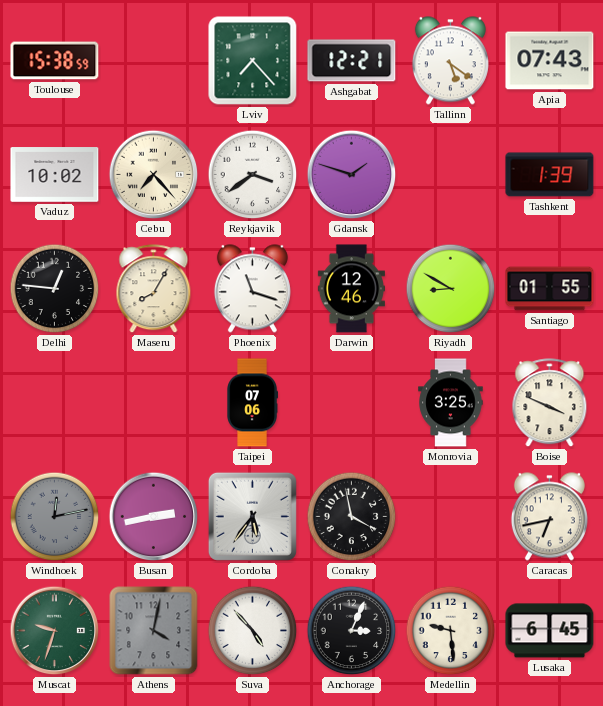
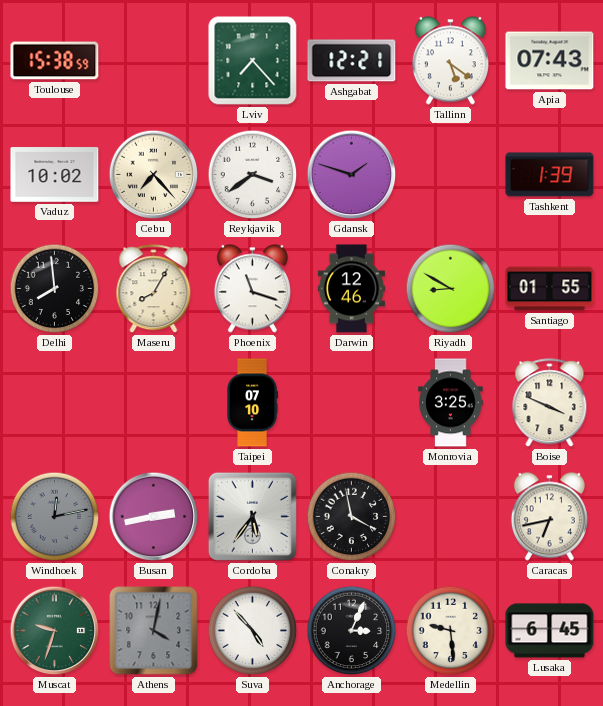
Delhi: 12:46 -> 7:59
Taipei: 07:06 -> 07:10
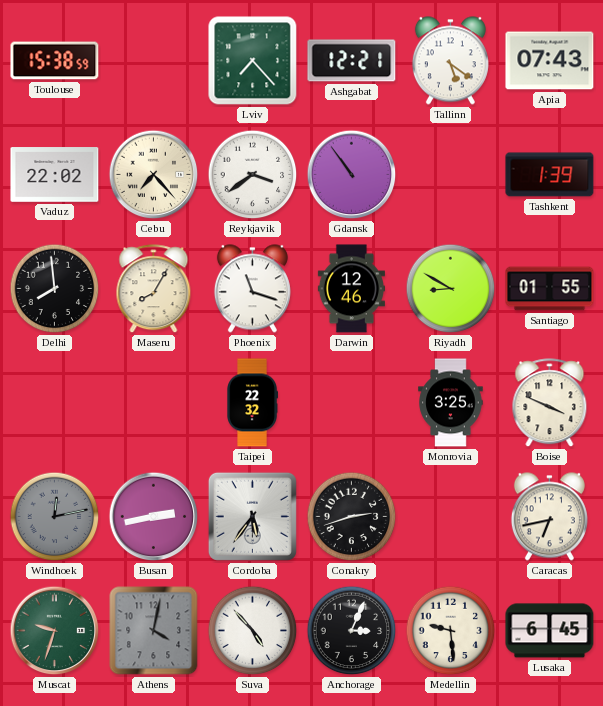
Vaduz: 10:02 -> 22:02
Gdansk: 1:48 -> 10:54
Taipei: 07:10 -> 22:32
Conakry: 3:58 -> 2:42
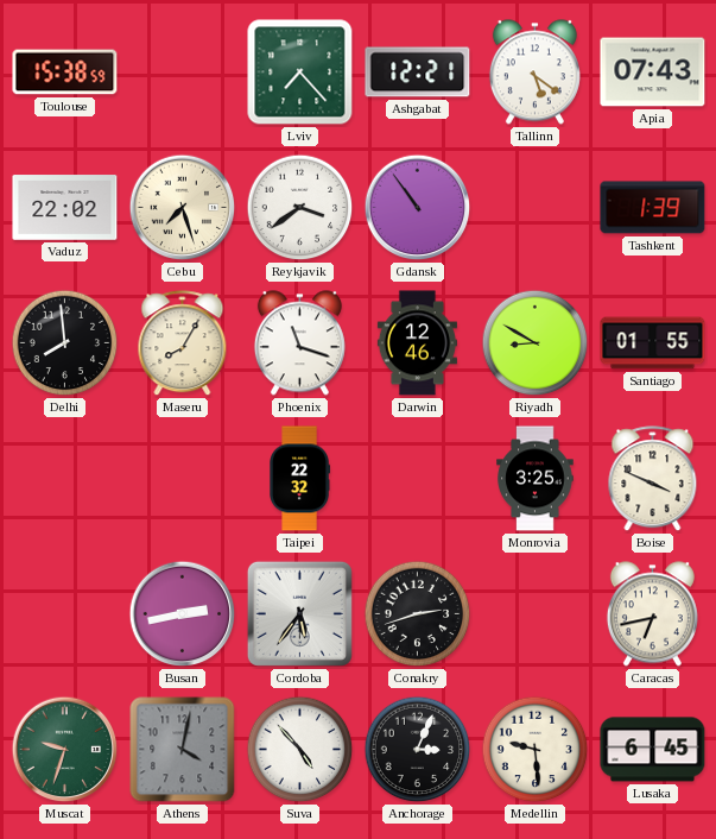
Cebu: 7:23 -> 7:27
Windhoek: 12:13 -> none
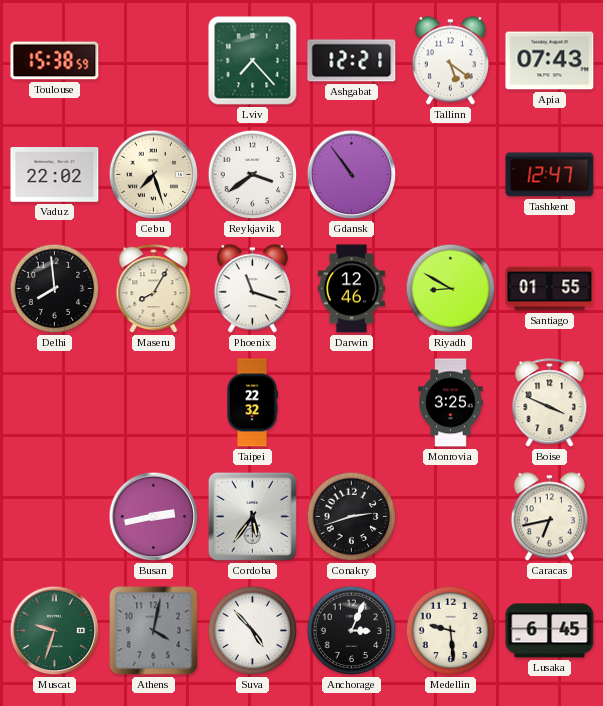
Tashkent: 1:39 -> 12:47
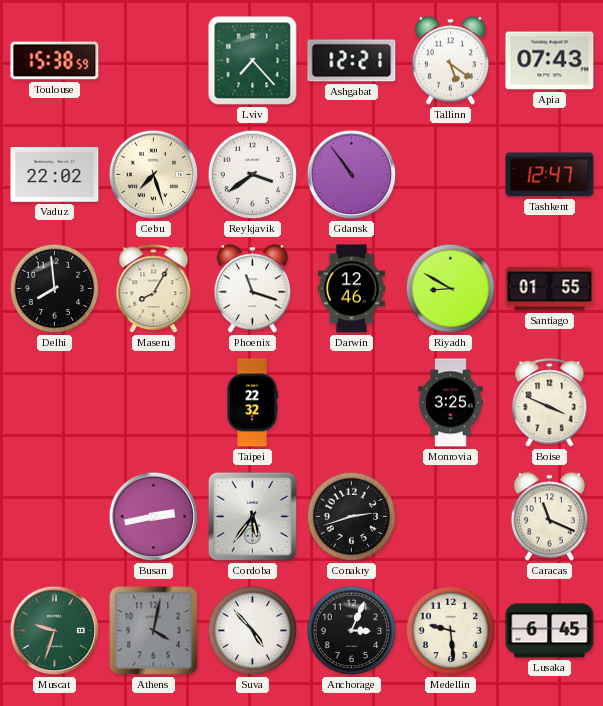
Caracas: 6:43 -> 11:19
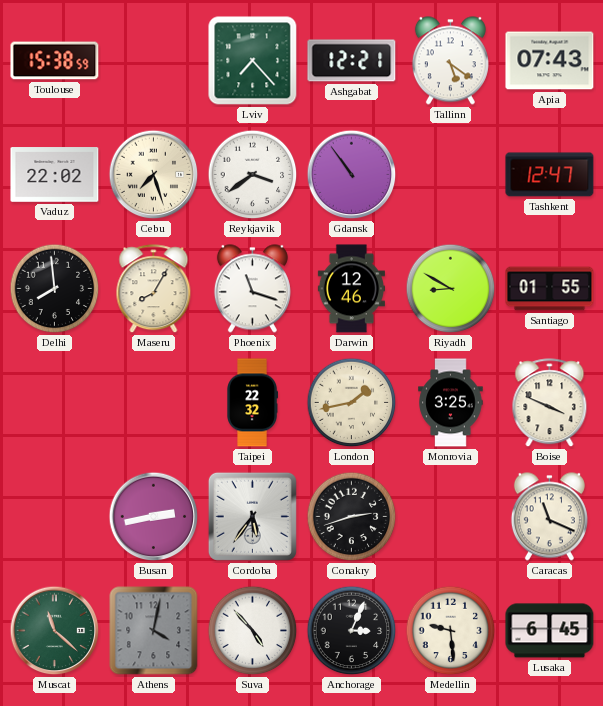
London: none -> 1:43
Muscat: 9:33 -> 11:22
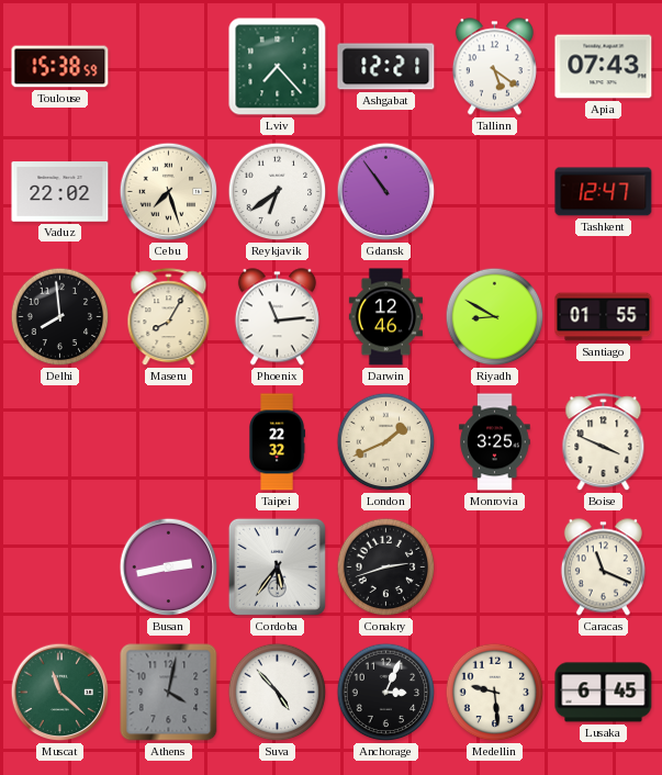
Reykjavik: 3:39 -> 6:39
Phoenix: 11:18 -> 11:14
London: 1:43 -> 1:41
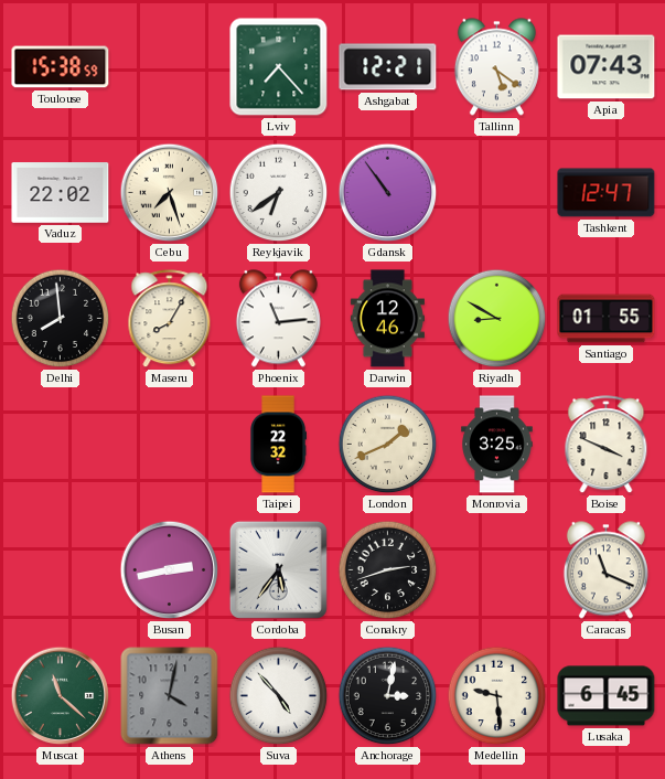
Anchorage: 3:04 -> 3:02
